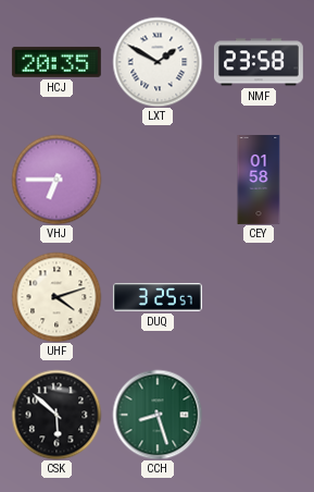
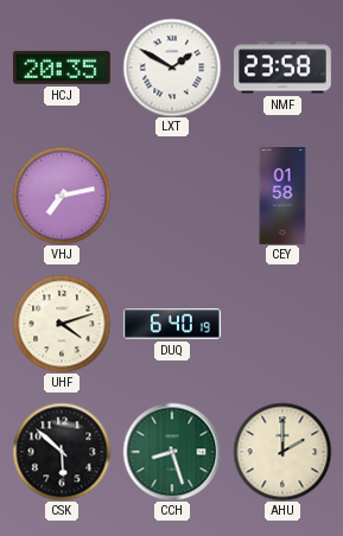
VHJ: 6:45 -> 7:13
DUQ: 3:25 -> 6:40
AHU: none -> 2:00
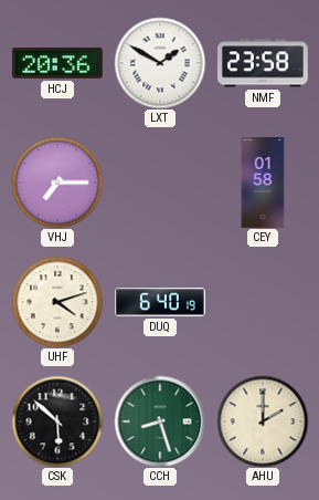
HCJ: 20:35 -> 20:36
VHJ: 7:13 -> 7:15
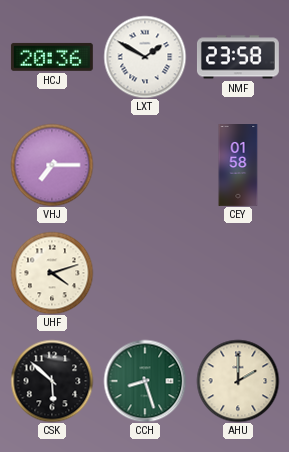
DUQ: 6:40 -> none
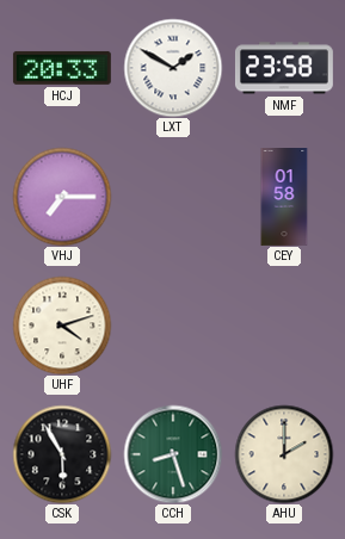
HCJ: 20:36 -> 20:33
CSK: 5:52 -> 5:55
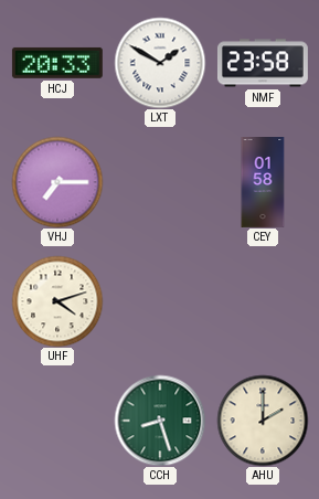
CSK: 5:55 -> none
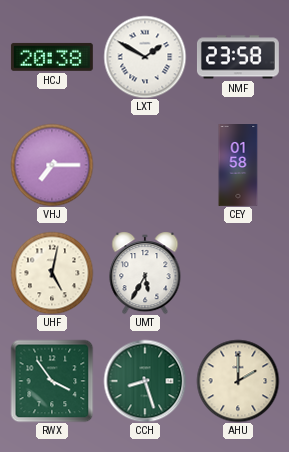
HCJ: 20:33 -> 20:38
UHF: 4:12 -> 5:02
UMT: none -> 5:35
RWX: none -> 3:54
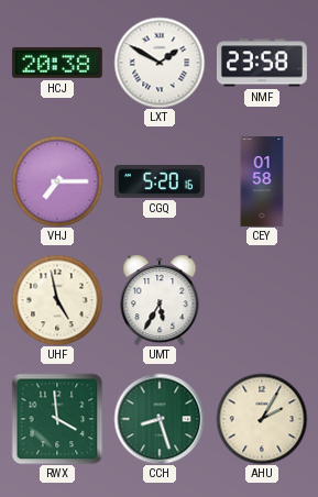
CGQ: none -> 5:20
UHF: 5:02 -> 4:58
RWX: 3:54 -> 3:59
AHU: 2:00 -> 2:05
